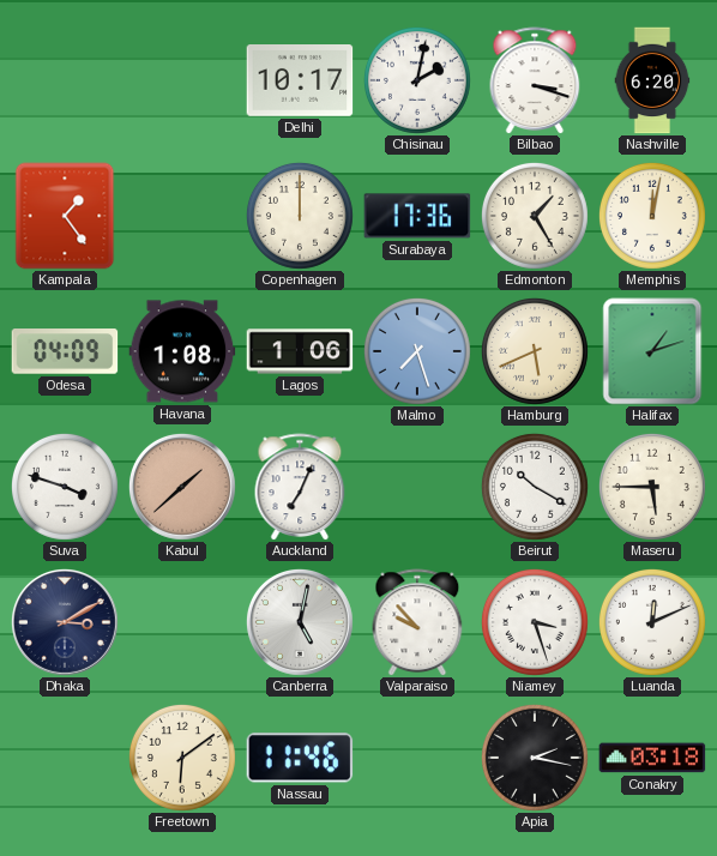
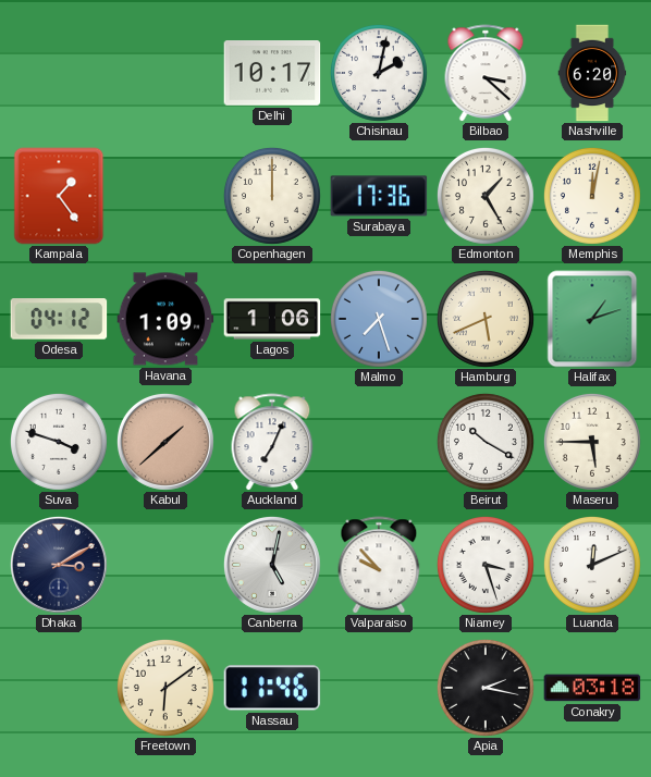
Bilbao: 3:18 -> 3:22
Odesa: 04:09 -> 04:12
Havana: 1:08 -> 1:09
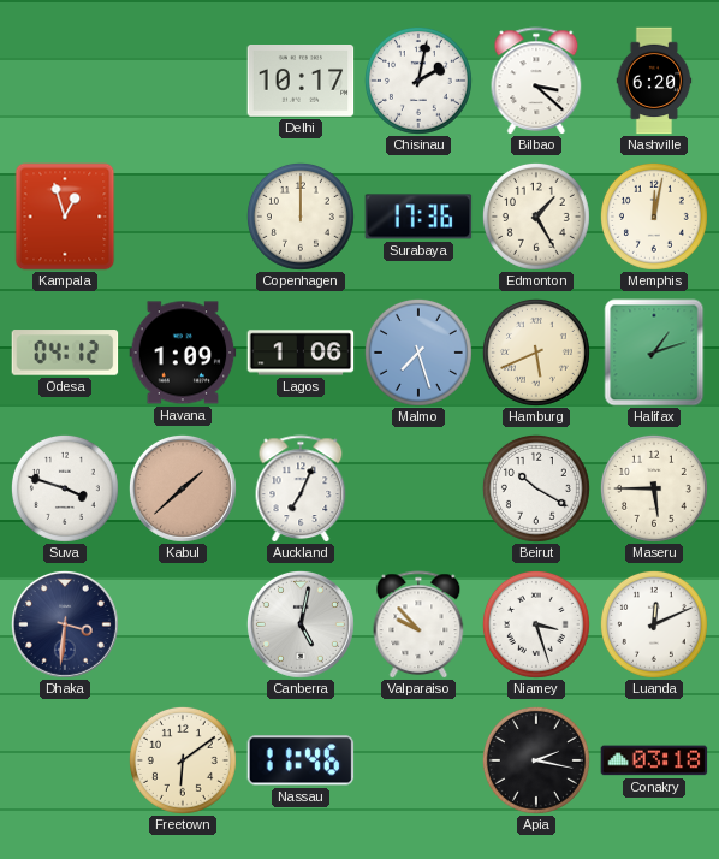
Kampala: 1:24 -> 12:57
Dhaka: 3:10 -> 3:31
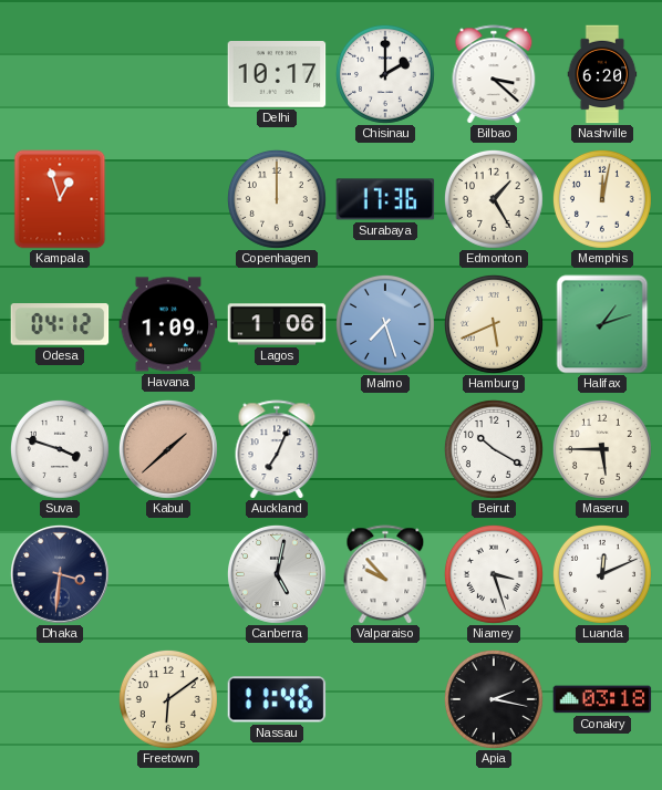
Chisinau: 2:02 -> 2:00
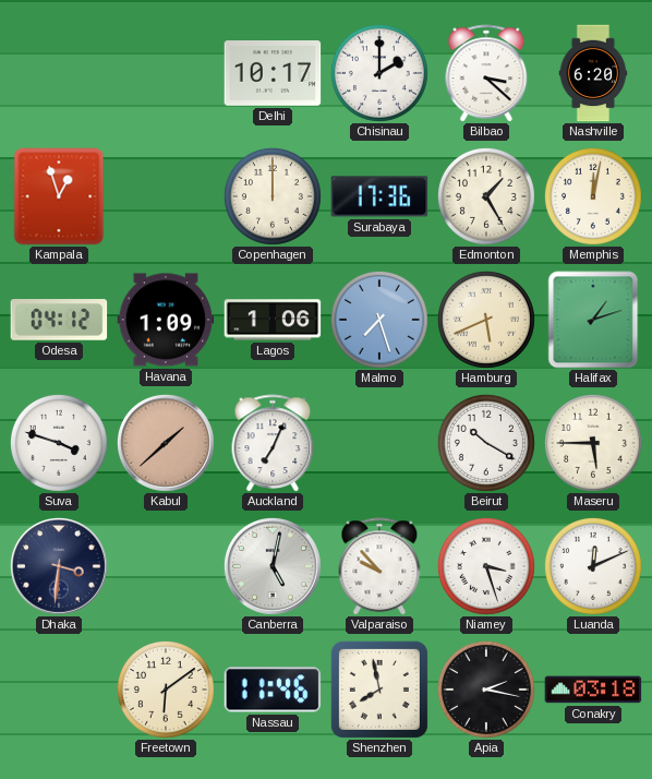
Shenzhen: none -> 7:58
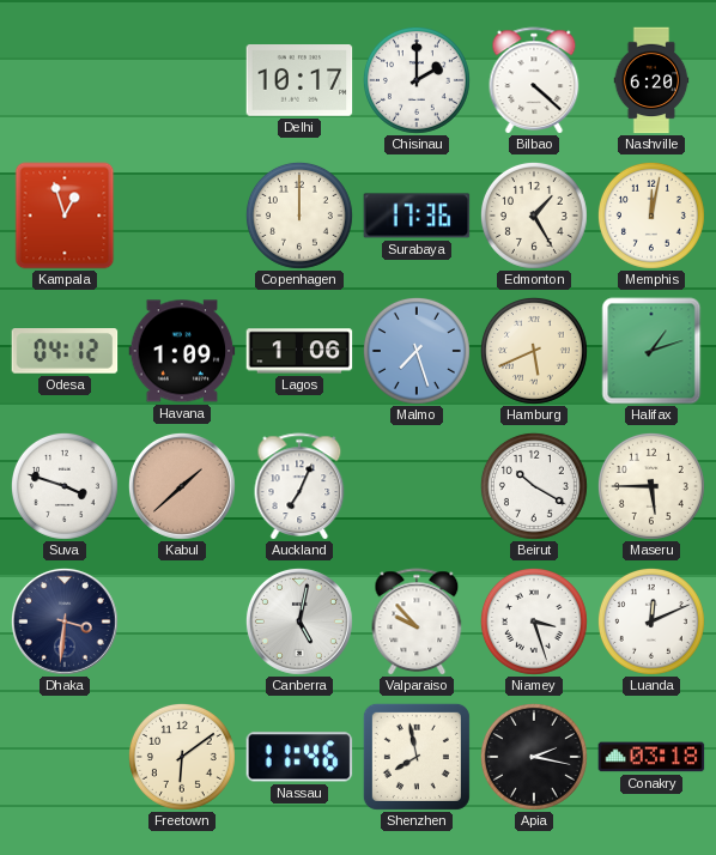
Bilbao: 3:22 -> 4:22
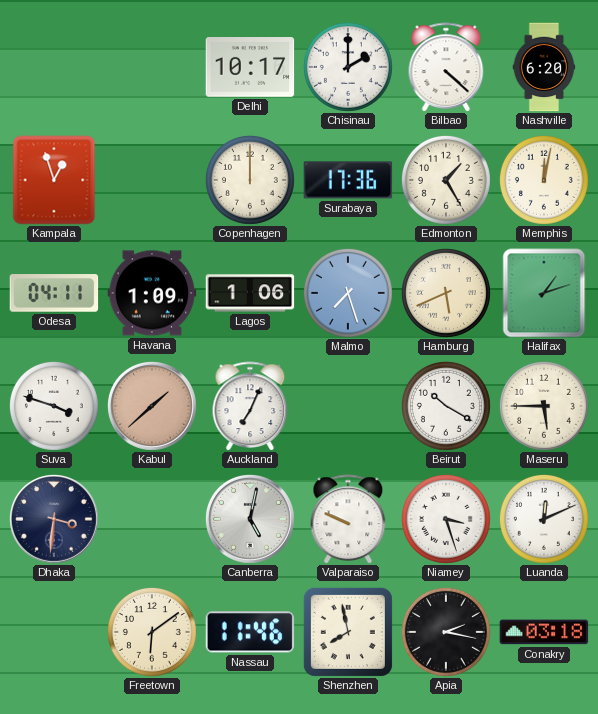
Odesa: 04:12 -> 04:11
Valparaiso: 9:53 -> 9:49
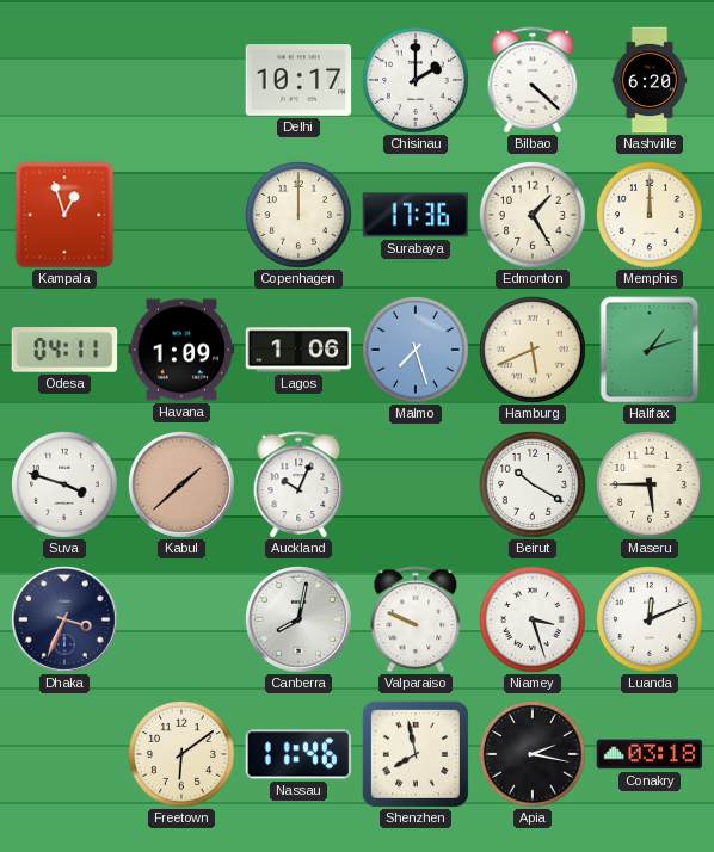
Memphis: 12:02 -> 12:00
Auckland: 7:04 -> 10:04
Dhaka: 3:31 -> 3:34
Canberra: 5:02 -> 8:02
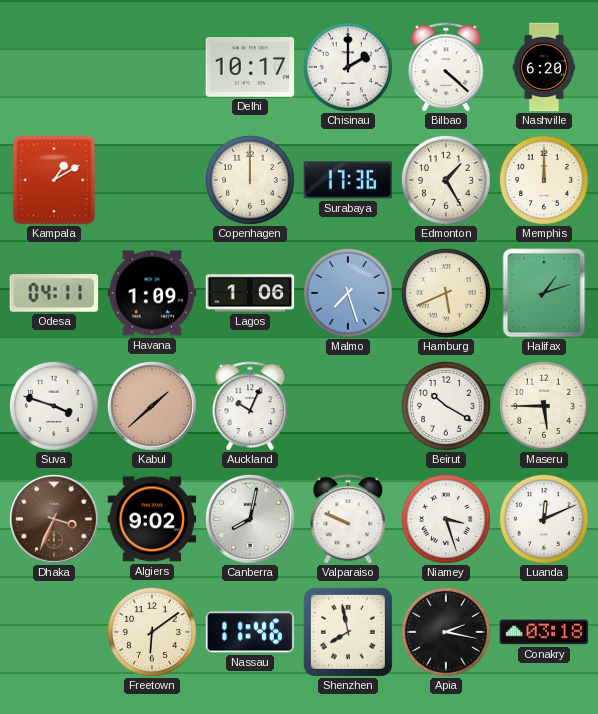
Kampala: 12:57 -> 1:10
Dhaka dial: navy -> brown
Algiers: none -> 9:02
